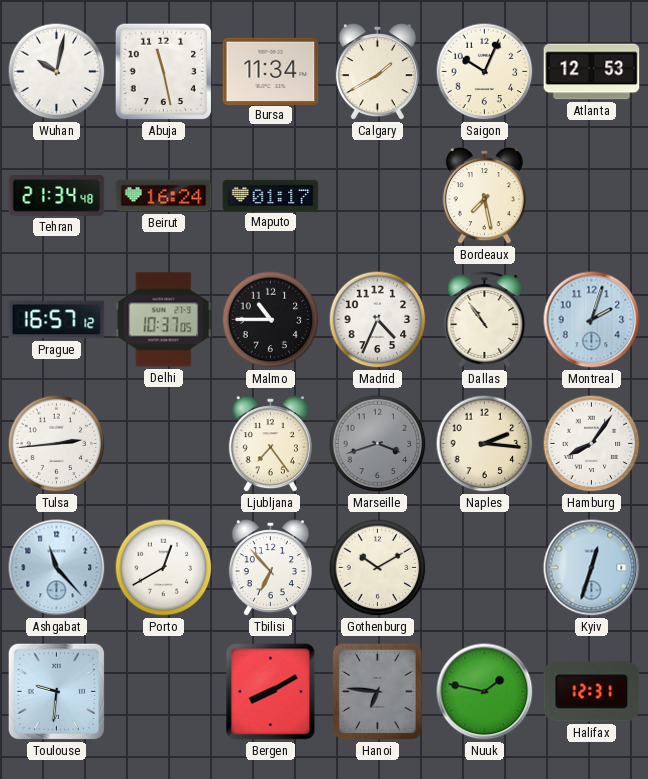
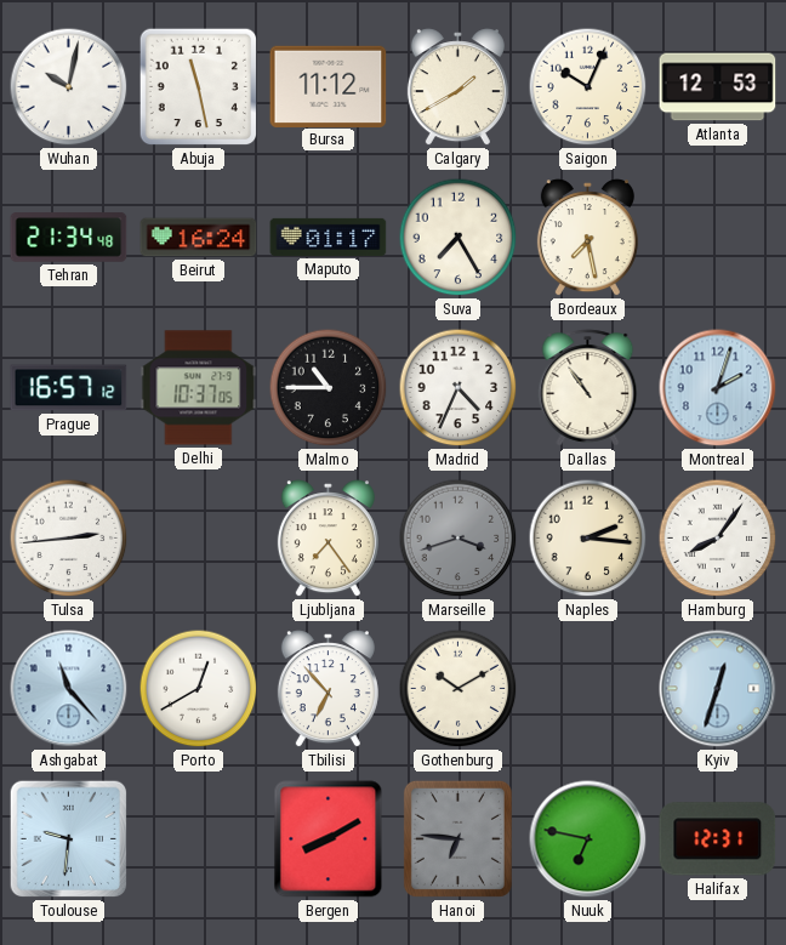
Bursa: 11:34 -> 11:12
Suva: none -> 7:25
Nuuk: 1:47 -> 6:47
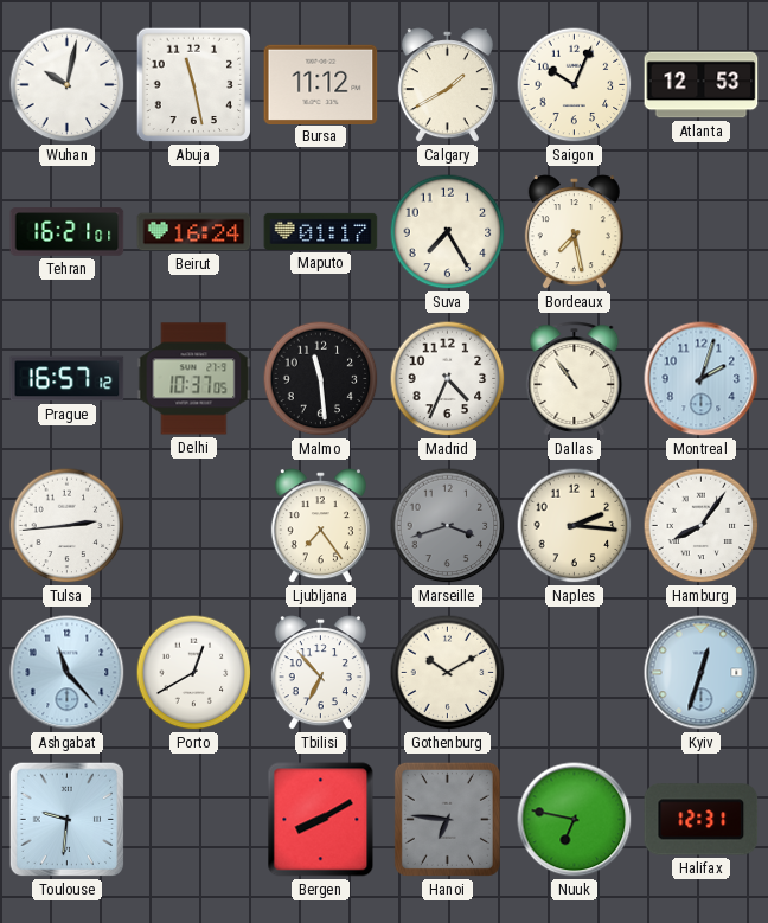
Tehran: 21:34 -> 16:21
Malmo: 10:45 -> 11:29
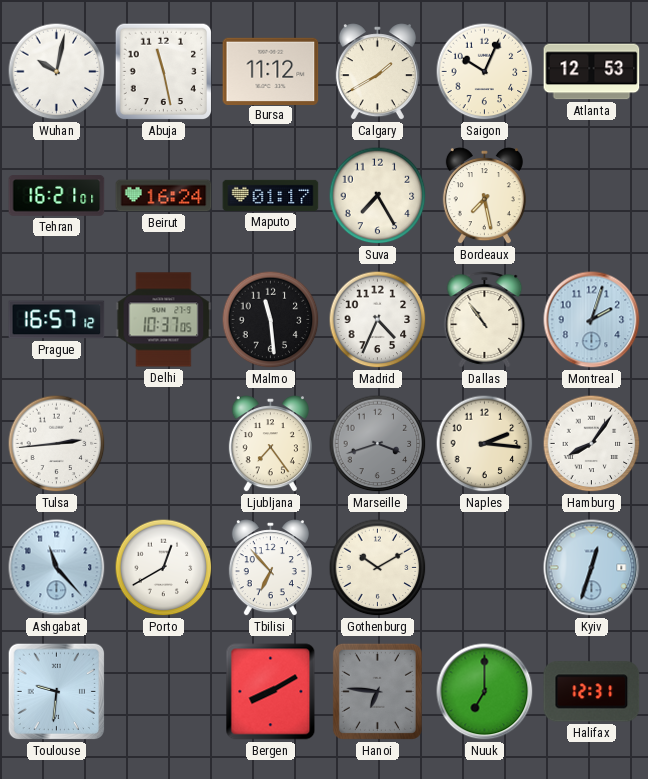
Nuuk: 6:47 -> 7:00
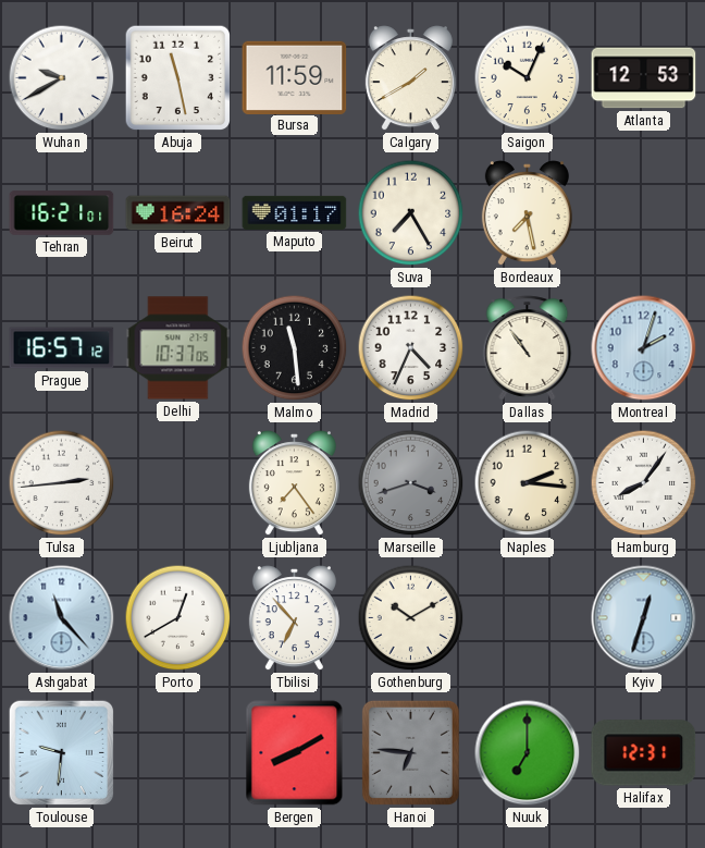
Wuhan: 10:02 -> 9:40
Bursa: 11:12 -> 11:59
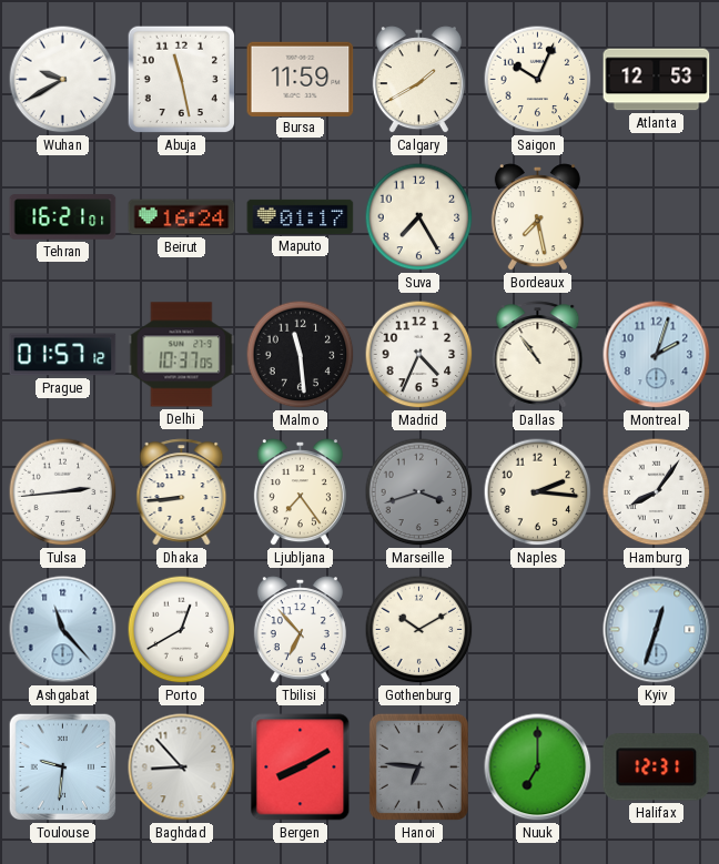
Prague: 16:57 -> 01:57
Dhaka: none -> 8:44
Baghdad: none -> 8:53
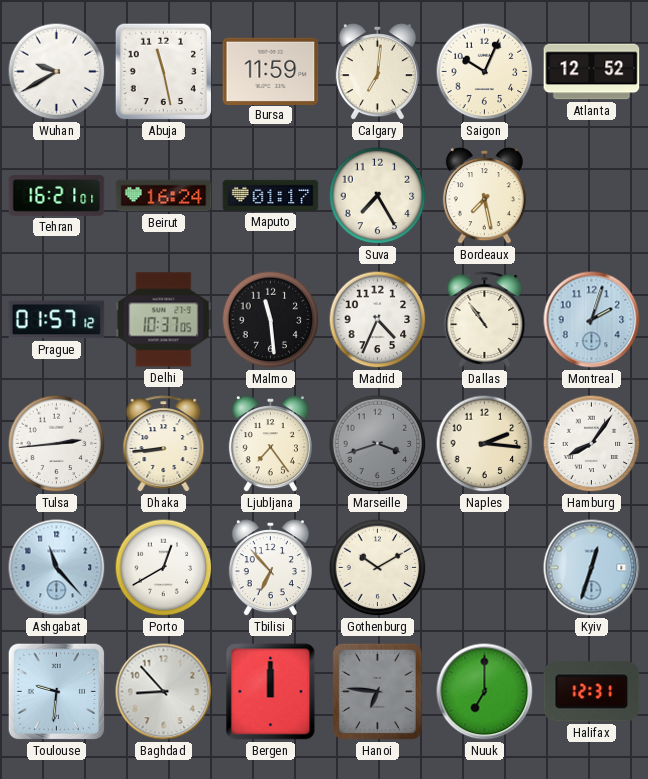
Calgary: 1:40 -> 7:01
Atlanta: 12:53 -> 12:52
Bergen: 8:10 -> 12:00
